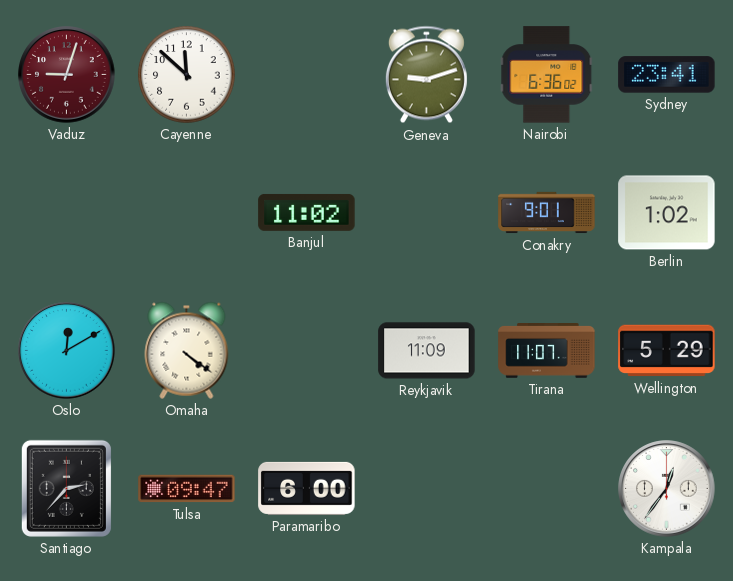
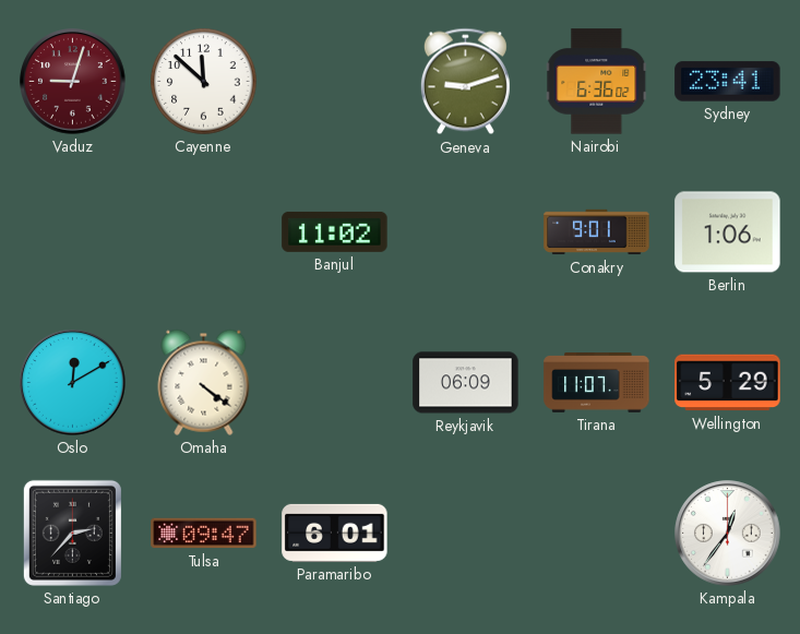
Berlin: 1:02 -> 1:06
Reykjavik: 11:09 -> 06:09
Paramaribo: 6:00 -> 6:01
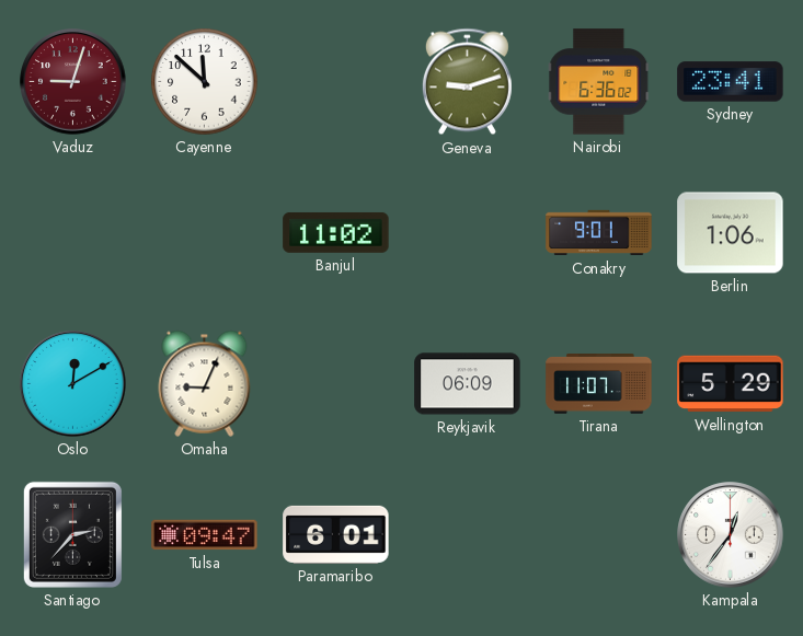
Omaha: 4:21 -> 9:04
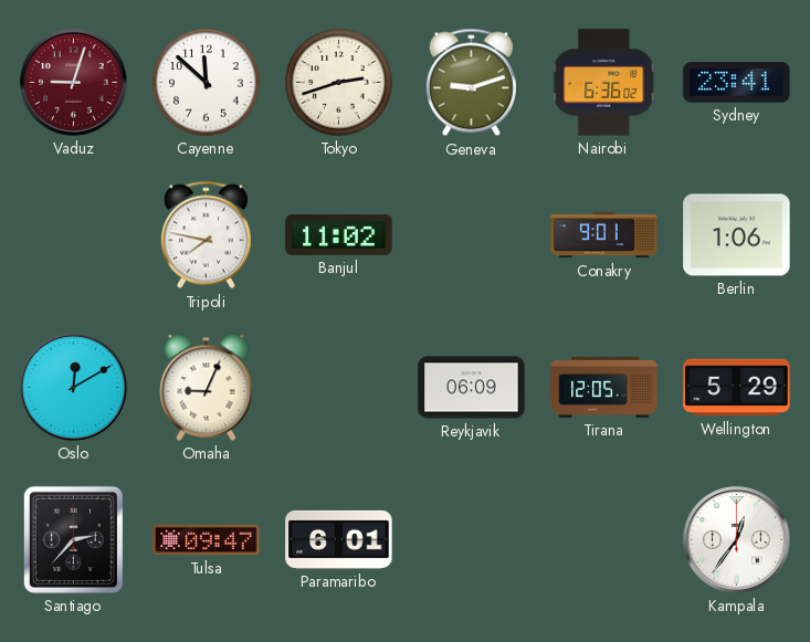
Tokyo: none -> 2:42
Tripoli: none -> 7:47
Tirana: 11:07 -> 12:05
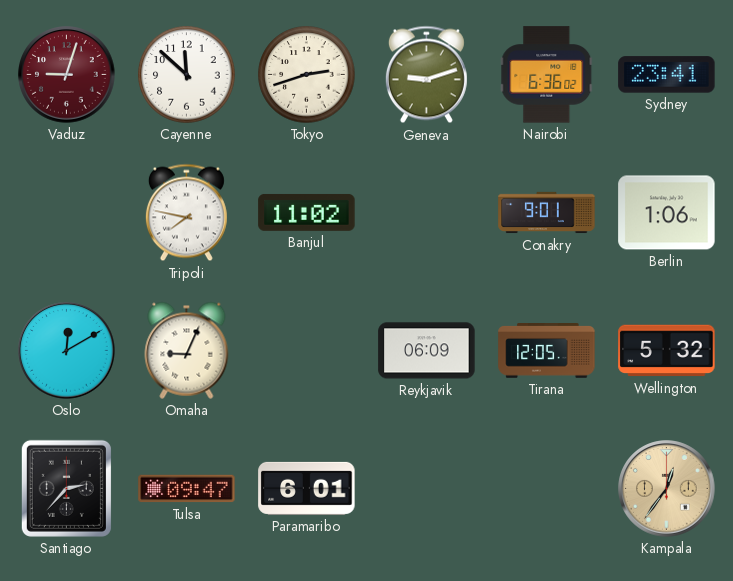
Wellington: 5:29 -> 5:32
Kampala dial: white -> champagne
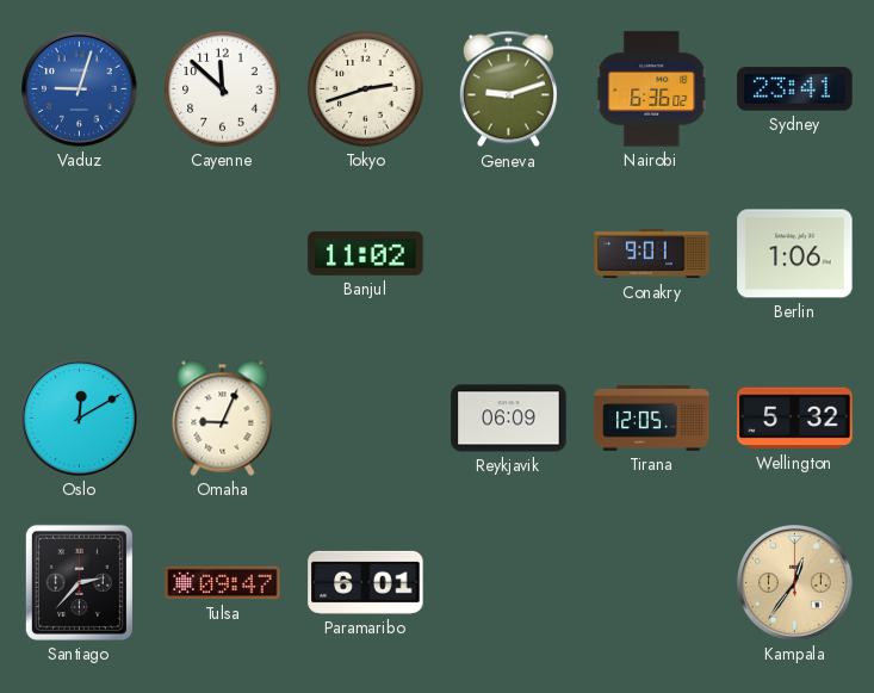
Vaduz dial: burgundy -> blue
Tripoli: 7:47 -> none
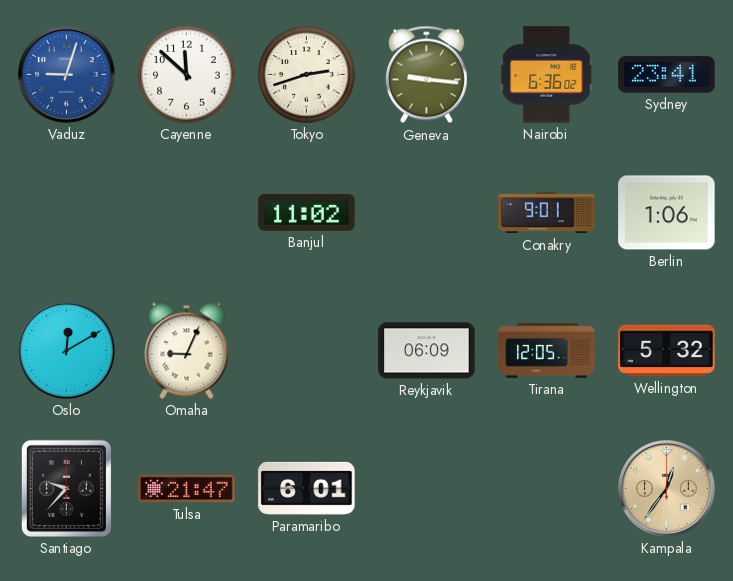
Geneva: 9:12 -> 9:16
Santiago: 2:37 -> 9:37
Tulsa: 09:47 -> 21:47
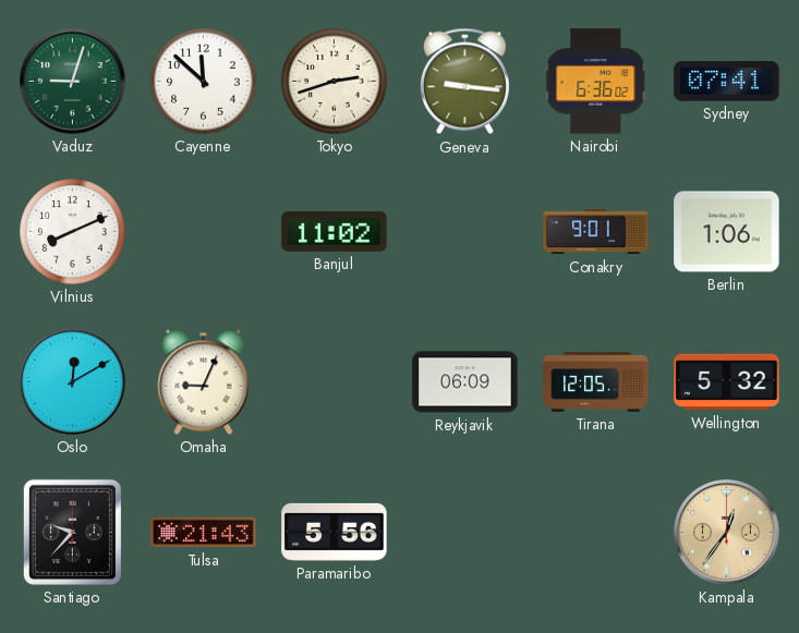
Vaduz dial: blue -> green
Sydney: 23:41 -> 07:41
Vilnius: none -> 8:11
Tulsa: 21:47 -> 21:43
Paramaribo: 6:01 -> 5:56
